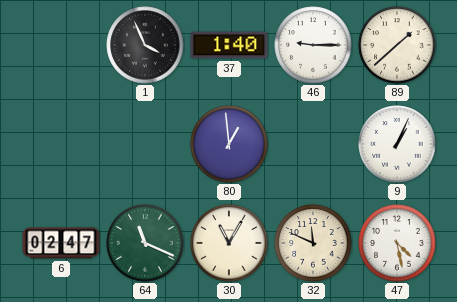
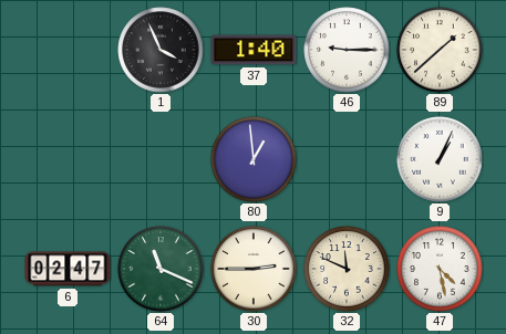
30: 11:05 -> 2:45
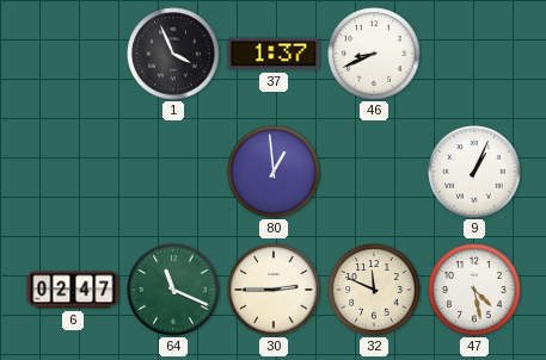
37: 1:40 -> 1:37
46: 9:15 -> 8:41
89: 1:38 -> none
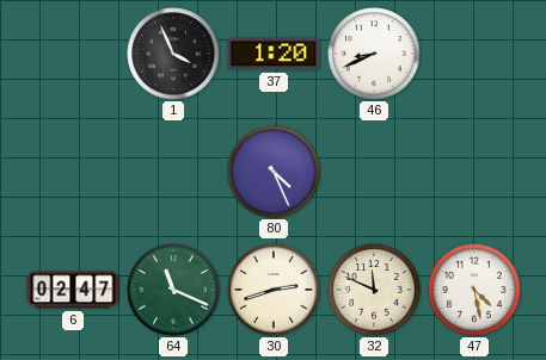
37: 1:37 -> 1:20
80: 12:59 -> 4:26
9: 1:04 -> none
30: 2:45 -> 2:42
